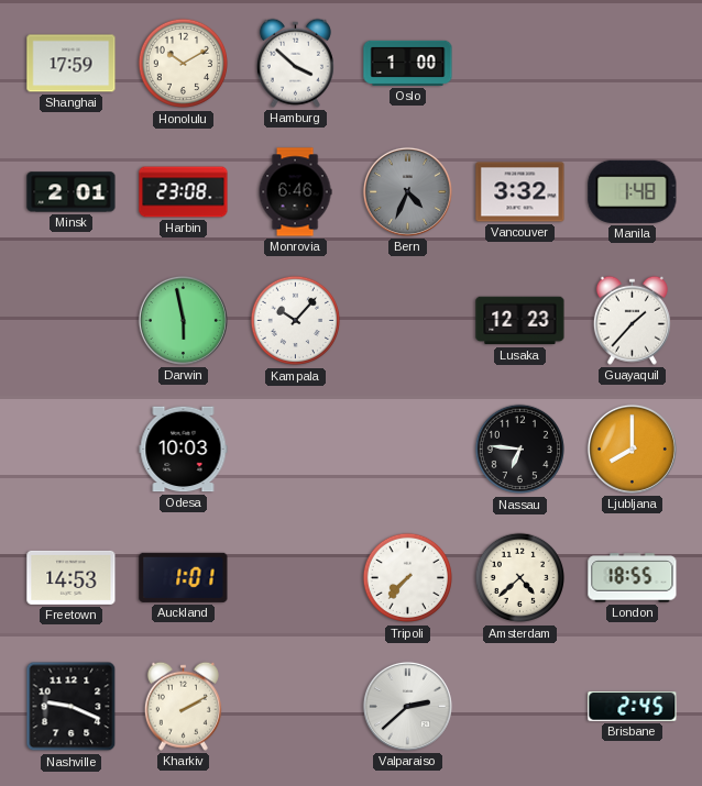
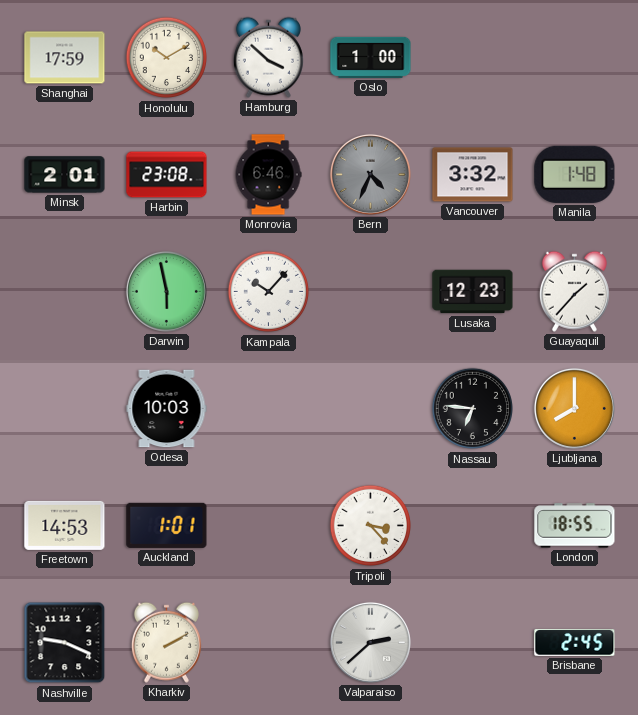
Tripoli: 7:37 -> 3:23
Amsterdam: 4:38 -> none
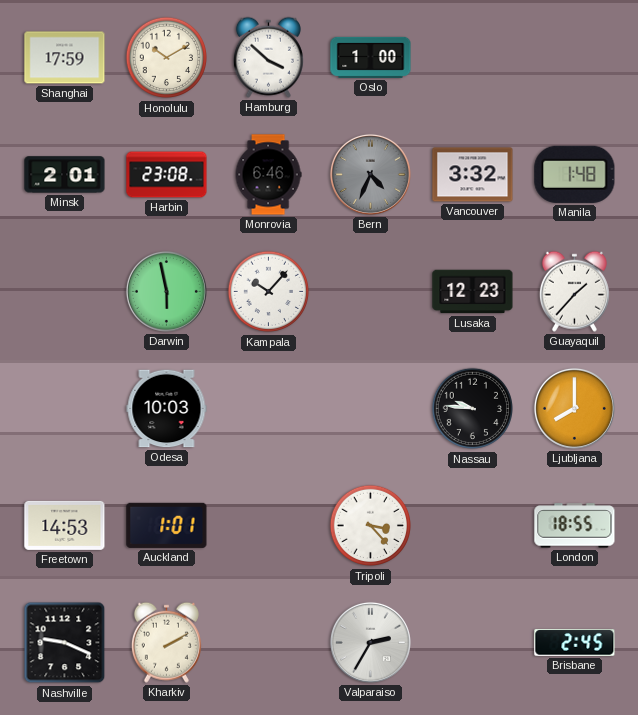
Nassau: 6:46 -> 9:46
Valparaiso: 2:38 -> 2:35
